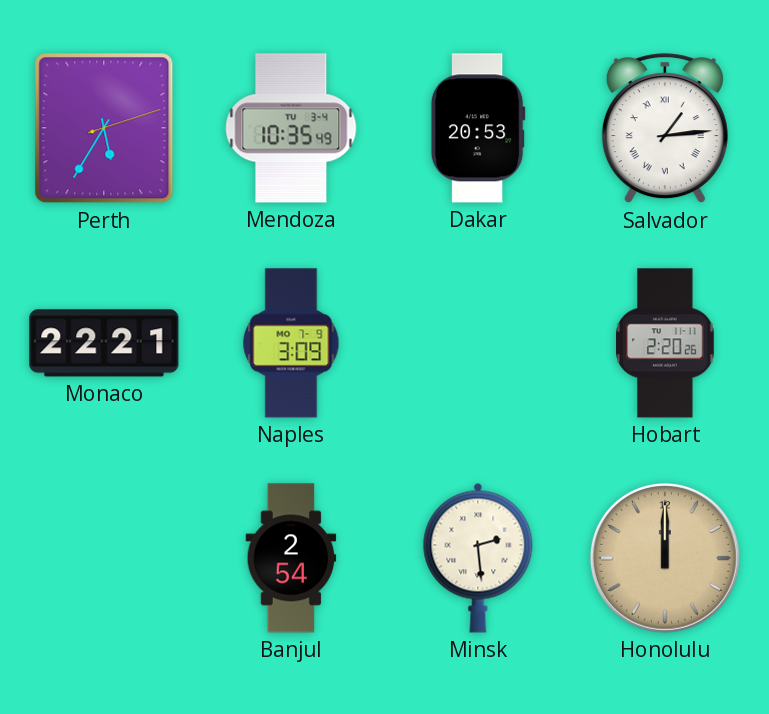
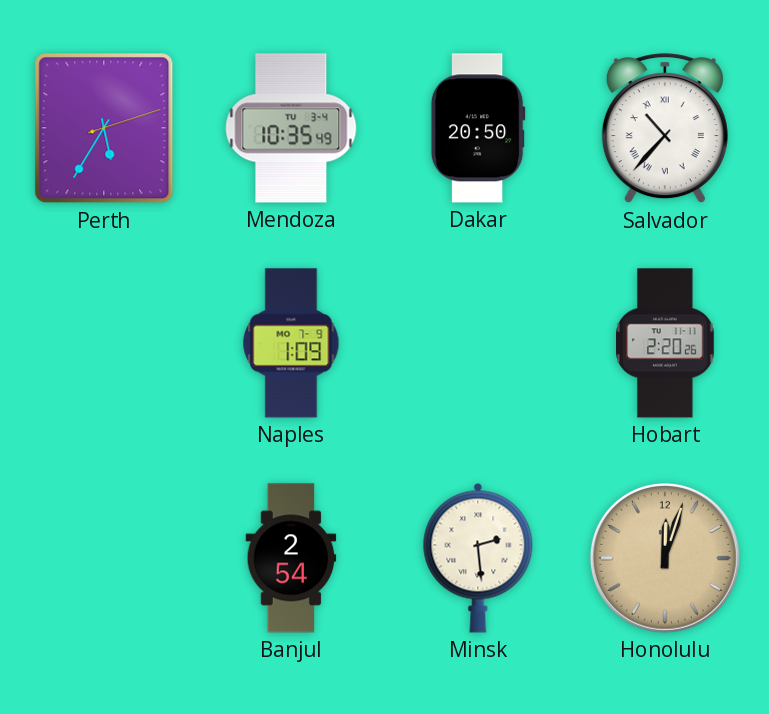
Dakar: 20:53 -> 20:50
Salvador: 1:14 -> 10:37
Monaco: 22:21 -> none
Naples: 3:09 -> 1:09
Honolulu: 12:00 -> 12:03
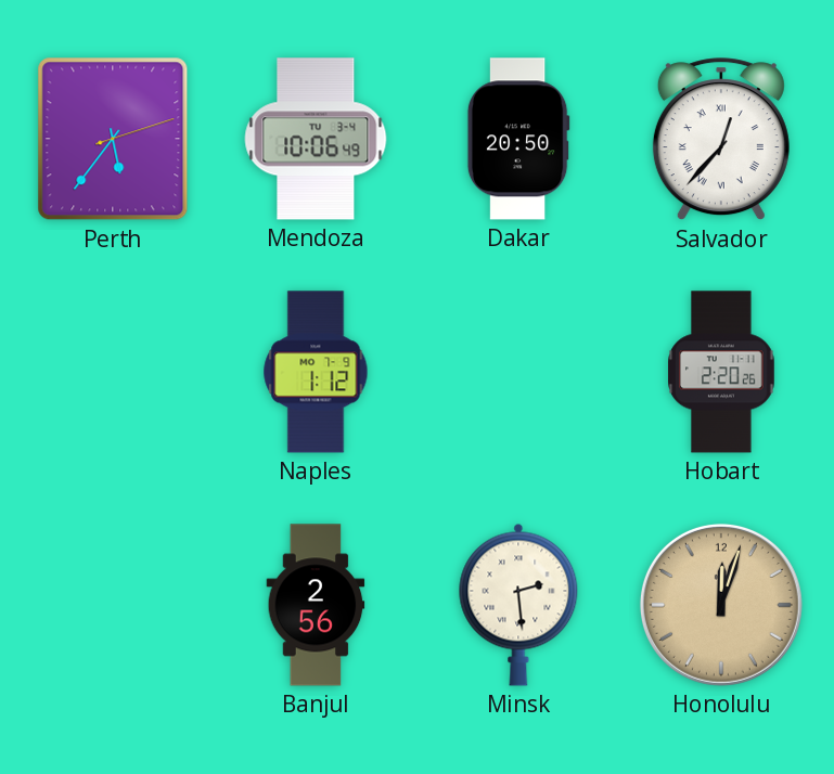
Perth: 5:35 -> 5:36
Mendoza: 10:35 -> 10:06
Salvador: 10:37 -> 12:37
Naples: 1:09 -> 1:12
Banjul: 2:54 -> 2:56
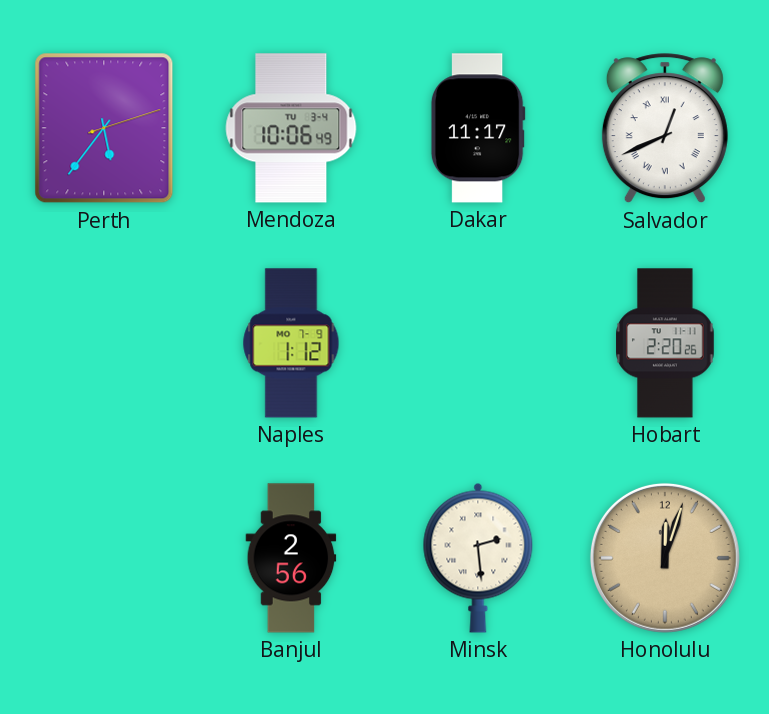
Dakar: 20:50 -> 11:17
Salvador: 12:37 -> 12:41
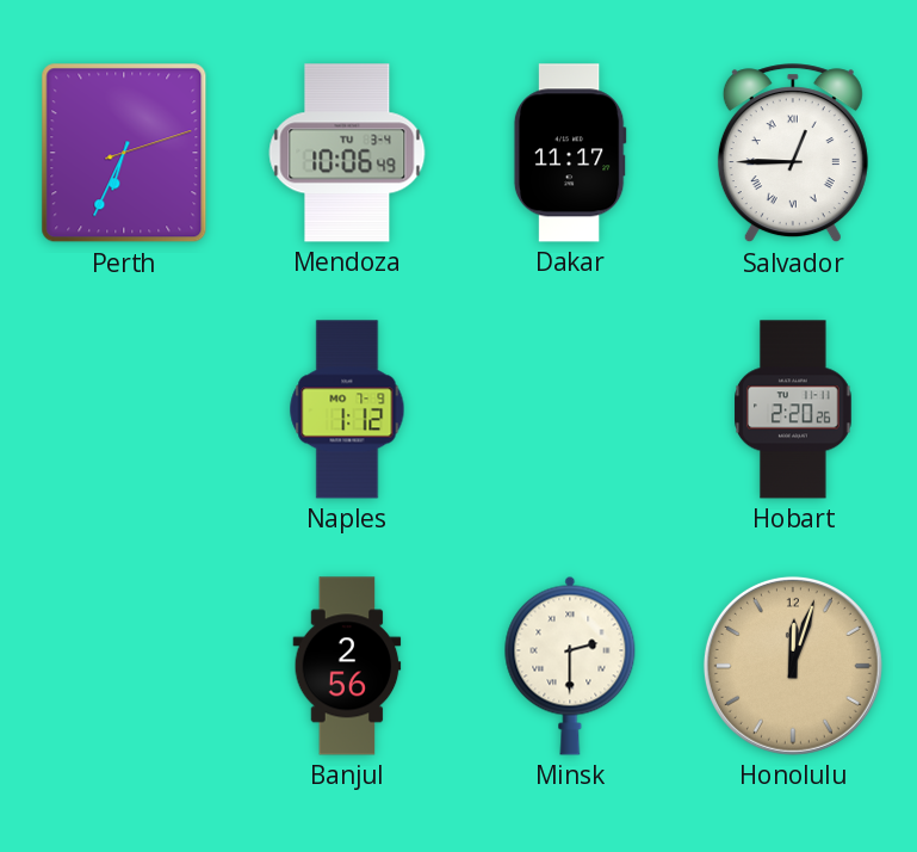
Perth: 5:36 -> 6:34
Salvador: 12:41 -> 12:45
Minsk: 2:29 -> 2:30
